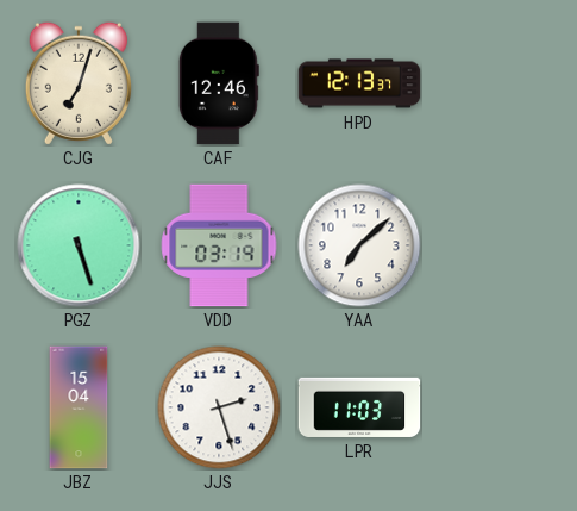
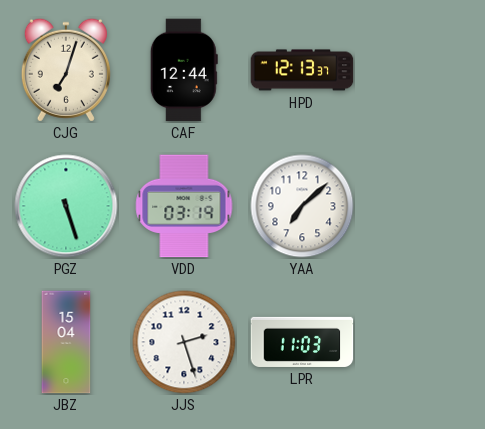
CAF: 12:46 -> 12:44
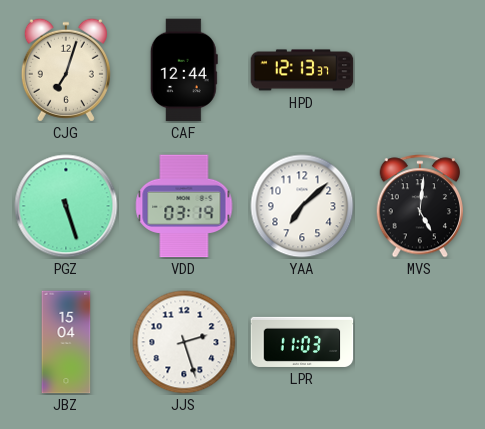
MVS: none -> 5:01
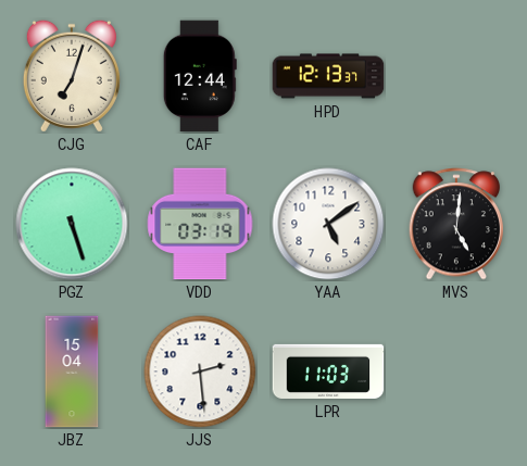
YAA: 7:08 -> 5:09
JJS: 2:27 -> 2:29
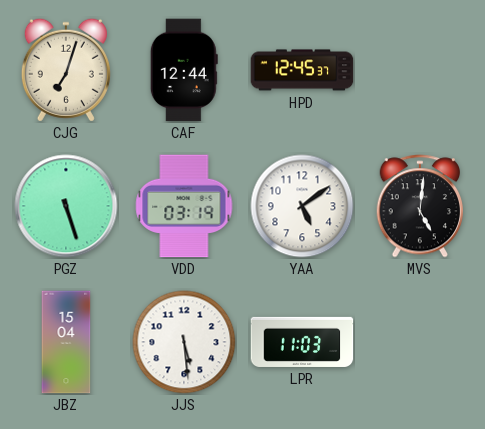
HPD: 12:13 -> 12:45
JJS: 2:29 -> 5:29
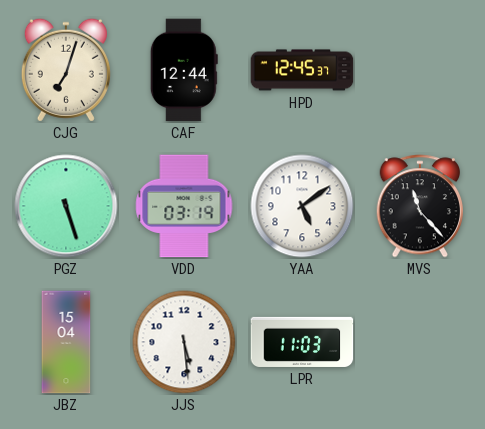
MVS: 5:01 -> 11:23
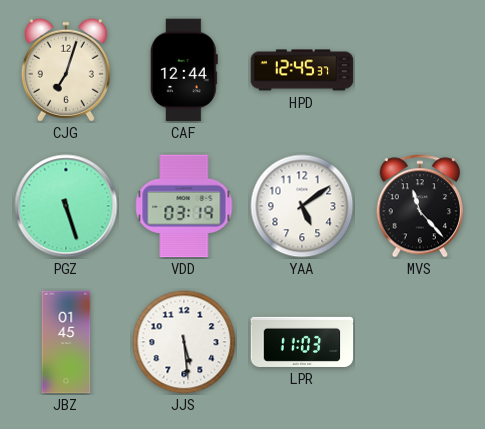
JBZ: 15:04 -> 01:45
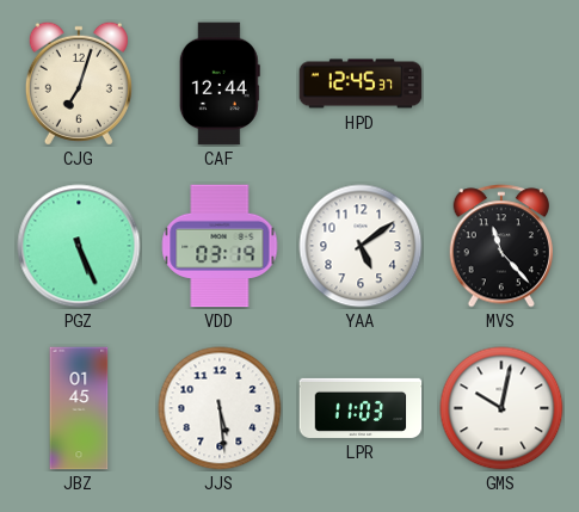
PGZ: 5:27 -> 5:26
GMS: none -> 10:02
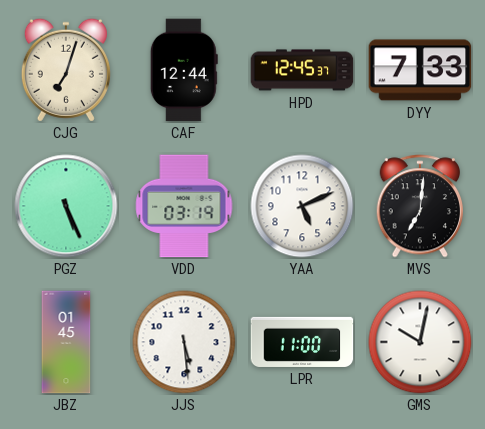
DYY: none -> 7:33
YAA: 5:09 -> 5:11
MVS: 11:23 -> 7:01
LPR: 11:03 -> 11:00
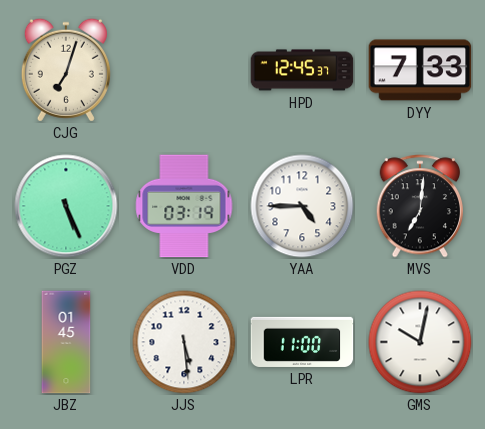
CAF: 12:44 -> none
YAA: 5:11 -> 4:45
